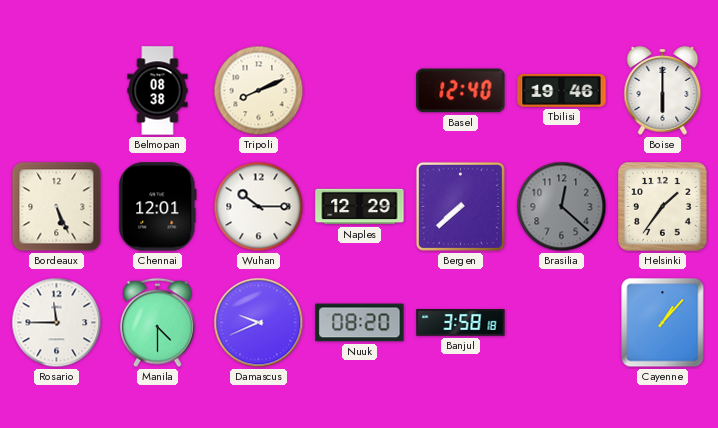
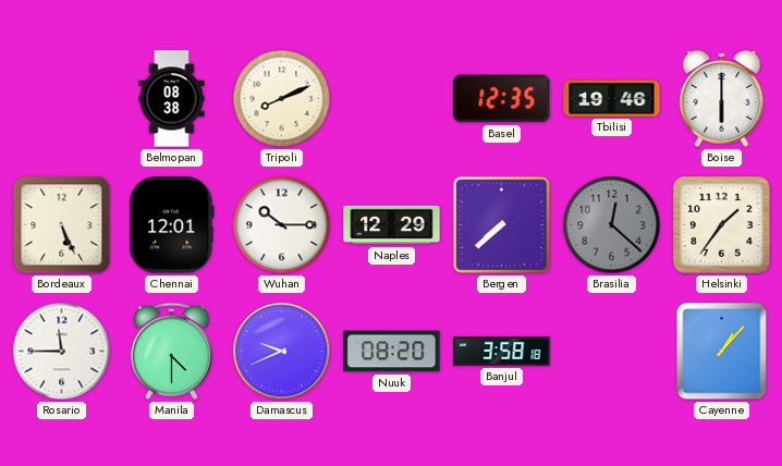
Basel: 12:40 -> 12:35
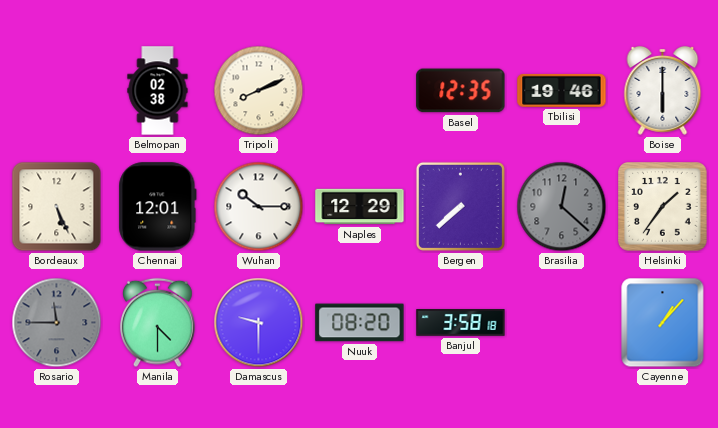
Belmopan: 08:38 -> 02:38
Rosario dial: white -> grey
Damascus: 9:41 -> 9:30
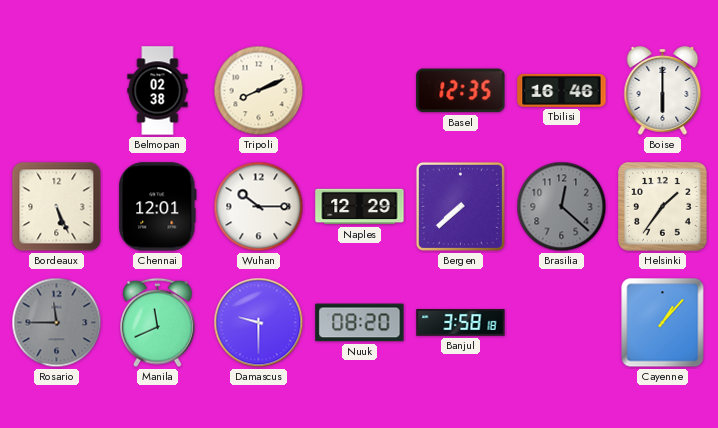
Tbilisi: 19:46 -> 16:46
Manila: 4:30 -> 11:41
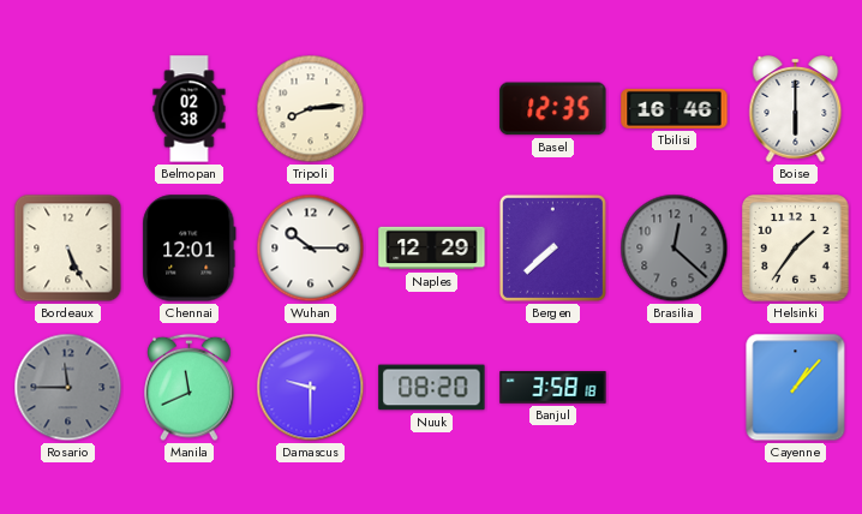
Tripoli: 8:11 -> 8:14
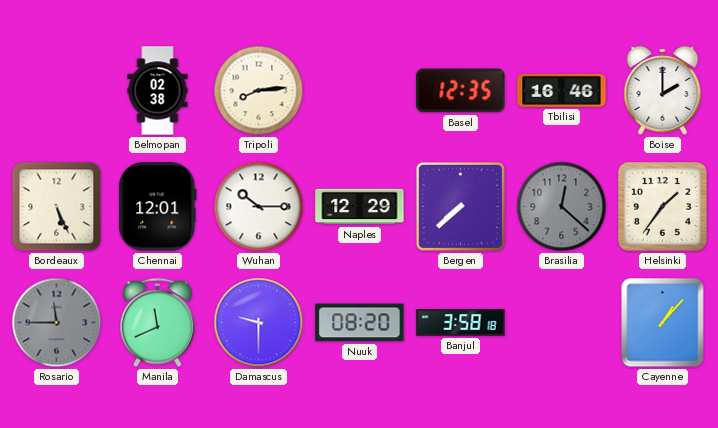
Boise: 6:00 -> 2:00
